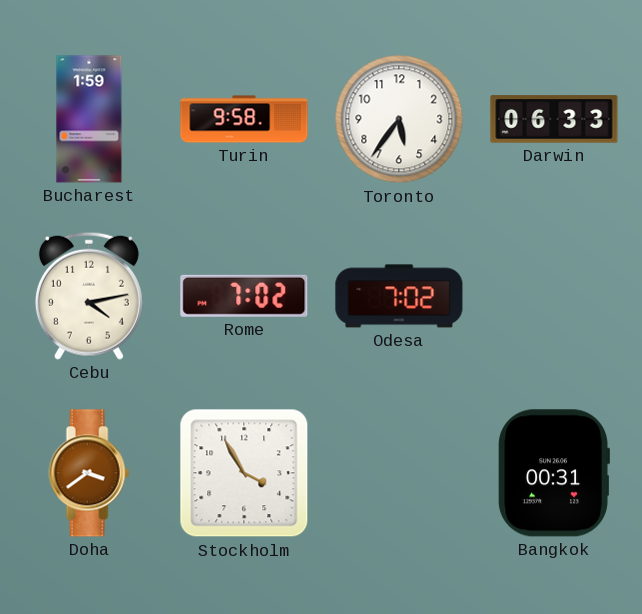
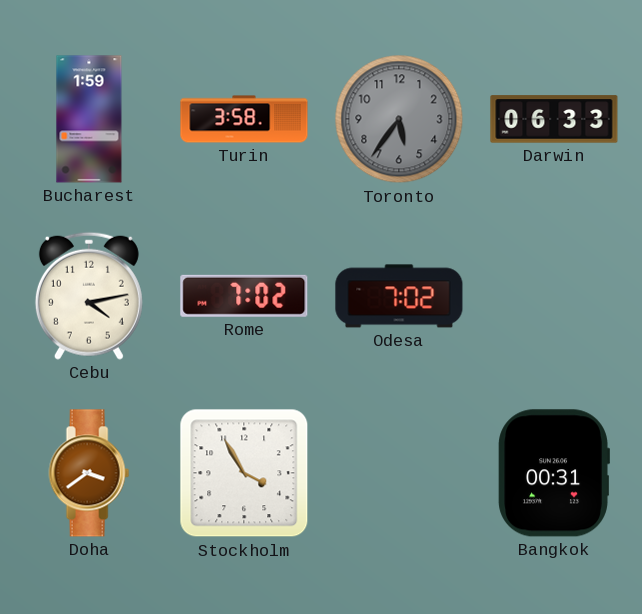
Turin: 9:58 -> 3:58
Toronto dial: white -> grey
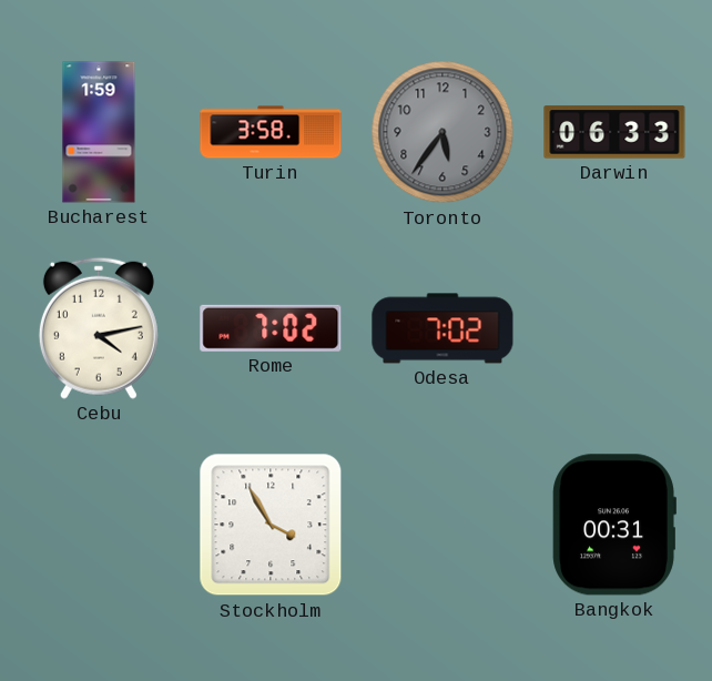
Doha: 3:39 -> none
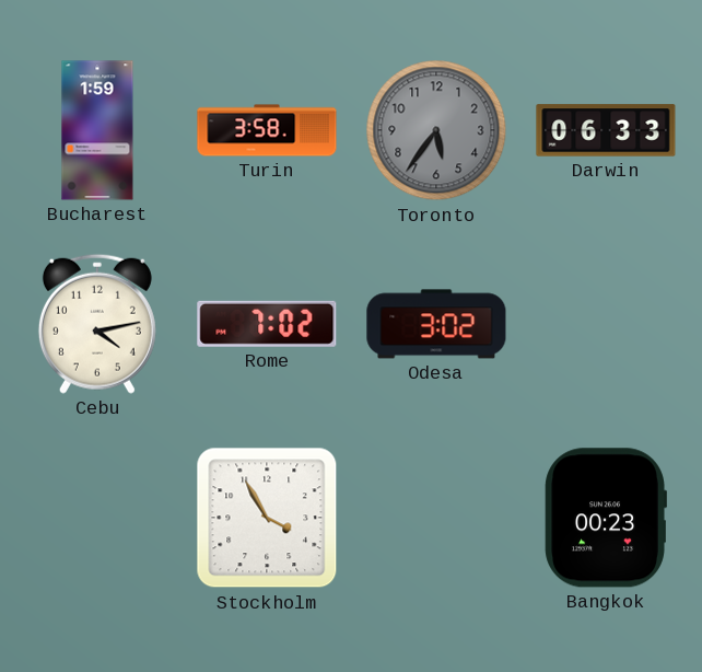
Odesa: 7:02 -> 3:02
Bangkok: 00:31 -> 00:23
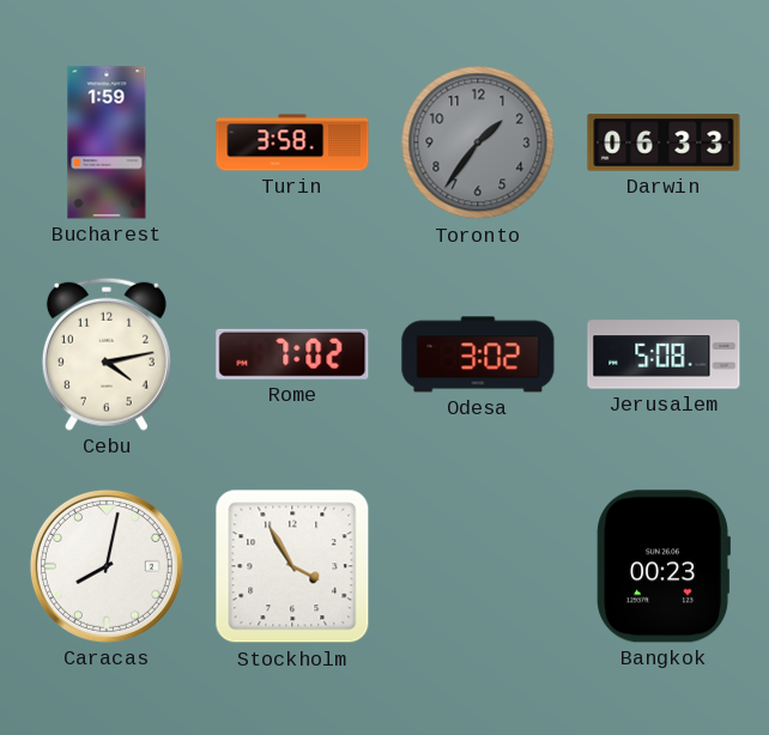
Toronto: 5:36 -> 1:36
Jerusalem: none -> 5:08
Caracas: none -> 8:02
